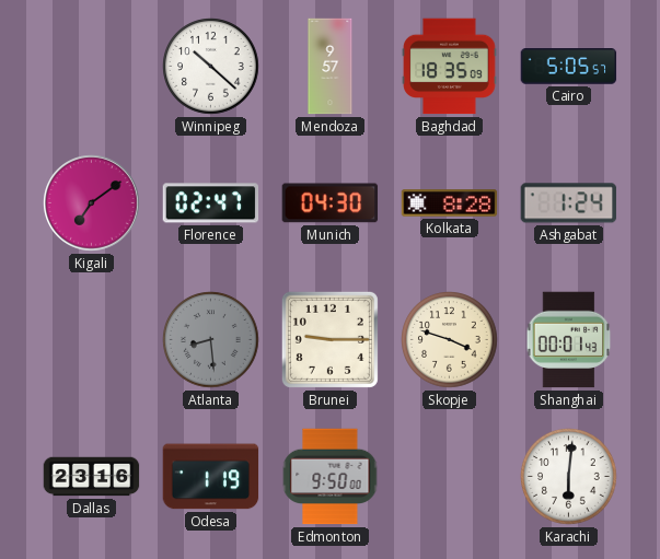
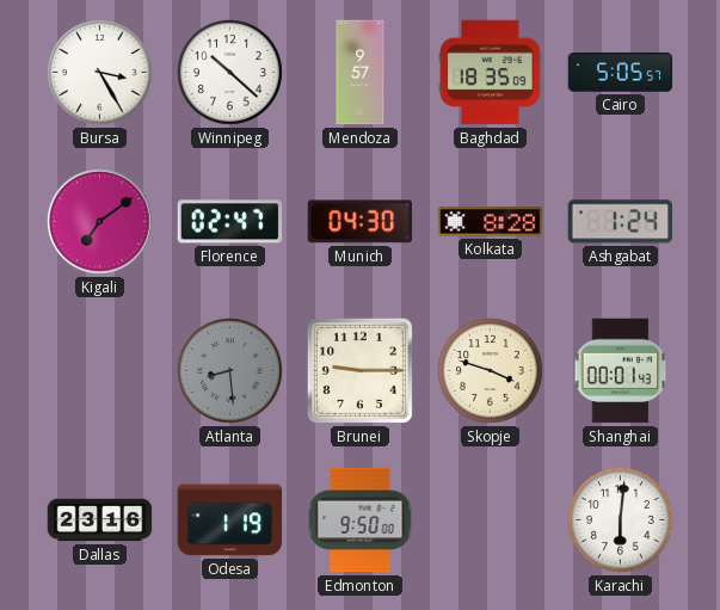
Bursa: none -> 3:25
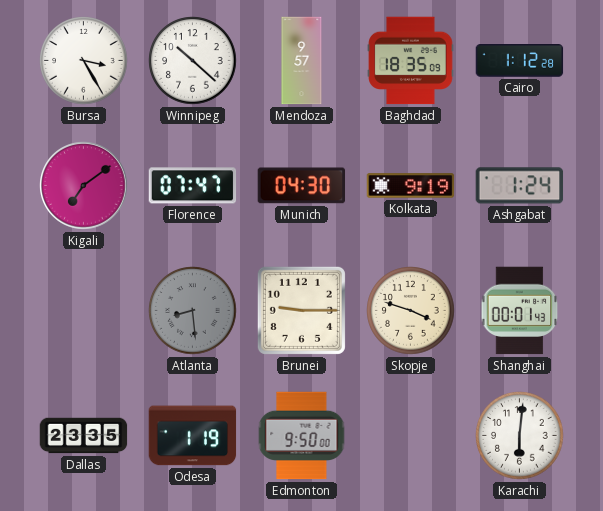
Cairo: 5:05 -> 1:12
Florence: 02:47 -> 07:47
Kolkata: 8:28 -> 9:19
Dallas: 23:16 -> 23:35
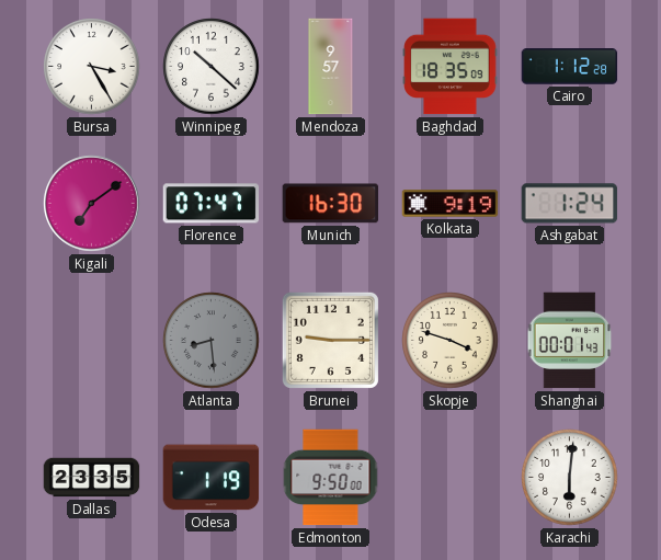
Munich: 04:30 -> 16:30
